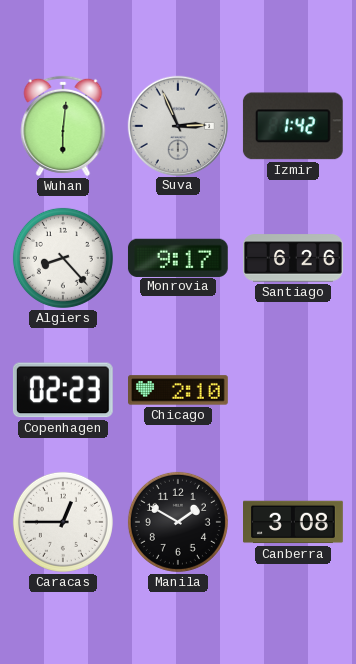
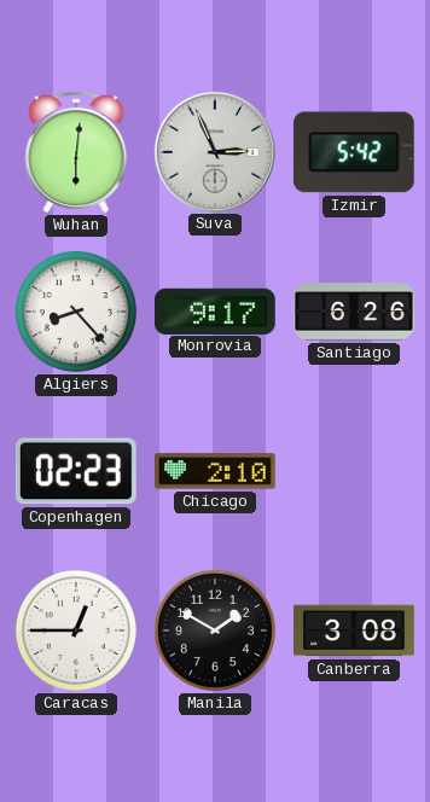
Izmir: 1:42 -> 5:42
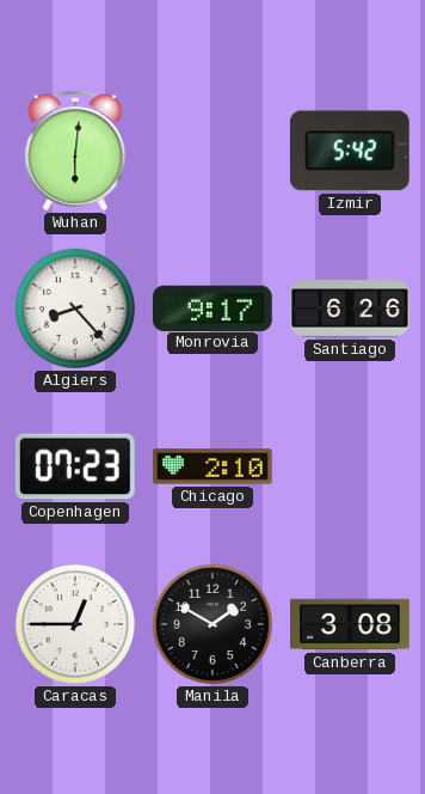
Suva: 2:56 -> none
Copenhagen: 02:23 -> 07:23
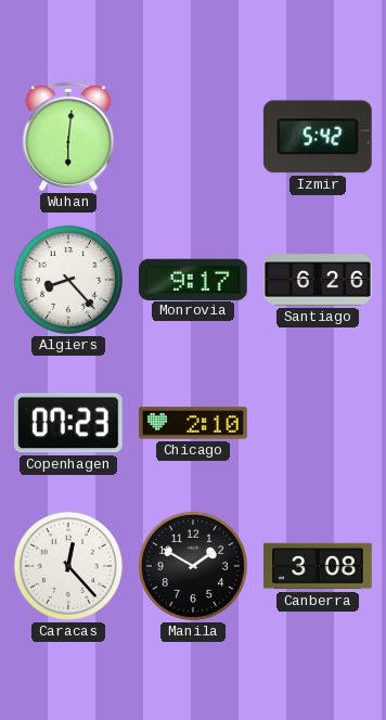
Caracas: 12:45 -> 12:23
